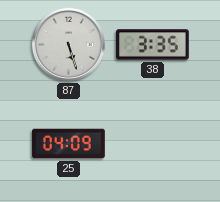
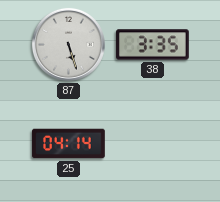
25: 04:09 -> 04:14
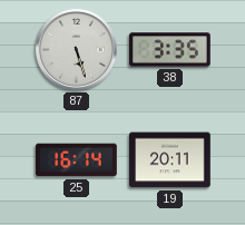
25: 04:14 -> 16:14
19: none -> 20:11
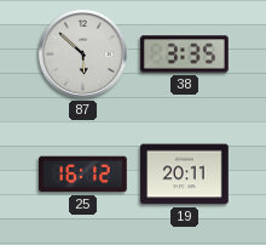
87: 5:27 -> 5:52
25: 16:14 -> 16:12
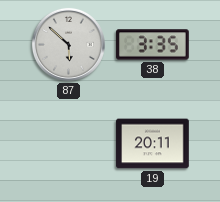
25: 16:12 -> none
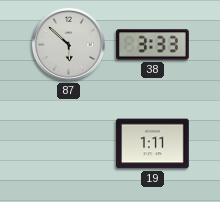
38: 3:35 -> 3:33
19: 20:11 -> 1:11
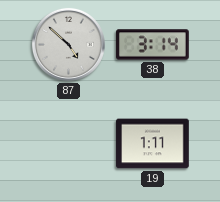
87: 5:52 -> 4:52
38: 3:33 -> 3:14
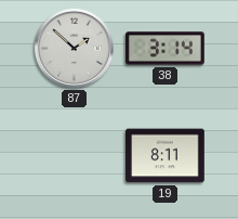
87: 4:52 -> 1:52
19: 1:11 -> 8:11
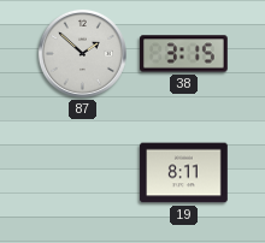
38: 3:14 -> 3:15
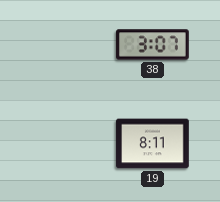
87: 1:52 -> none
38: 3:15 -> 3:07
